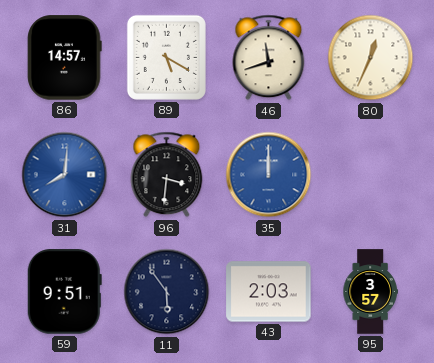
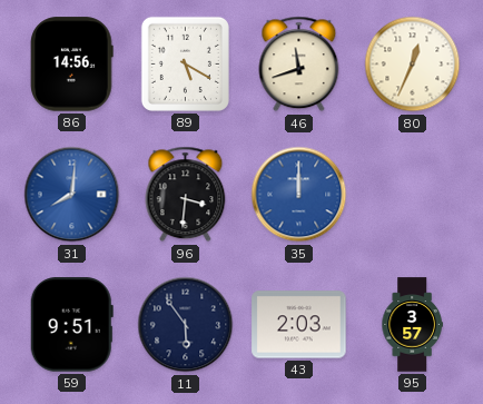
86: 14:57 -> 14:56
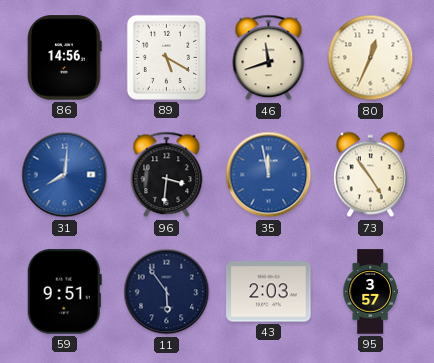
35: 12:00 -> 11:58
73: none -> 4:54
